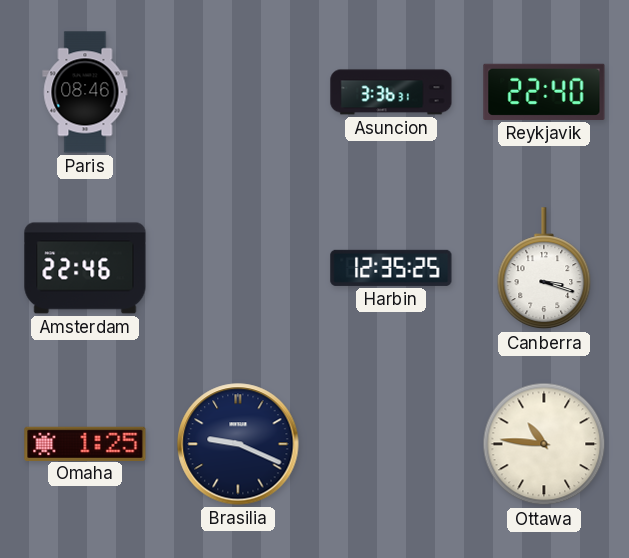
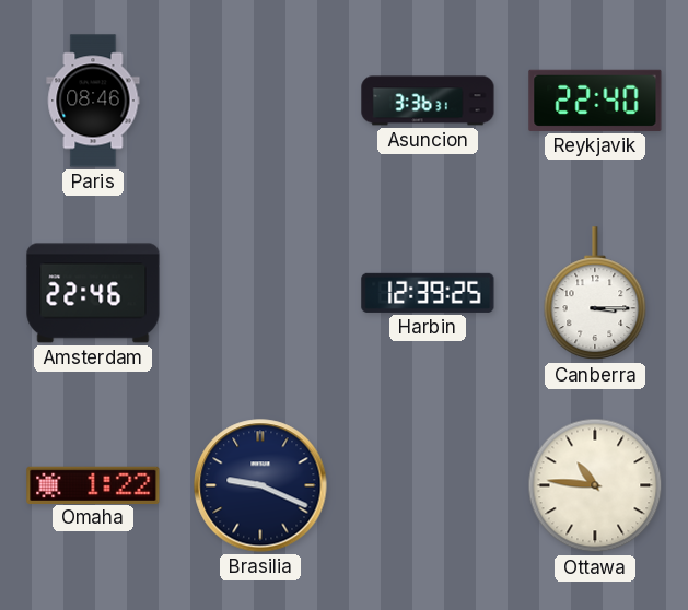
Harbin: 12:35 -> 12:39
Canberra: 3:18 -> 3:15
Omaha: 1:25 -> 1:22
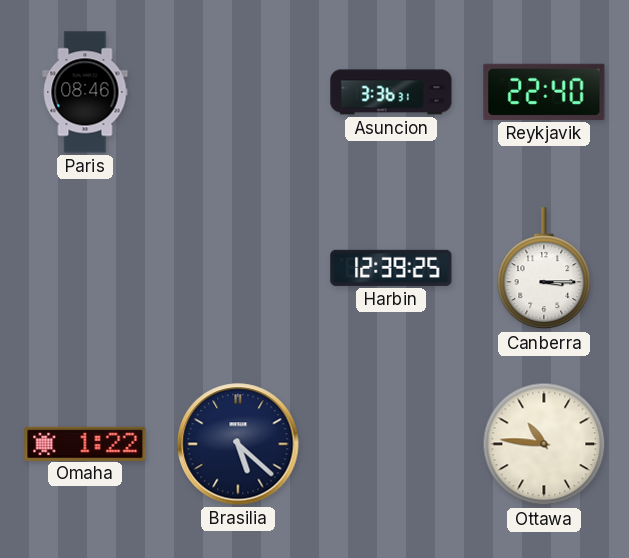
Amsterdam: 22:46 -> none
Brasilia: 9:19 -> 5:22
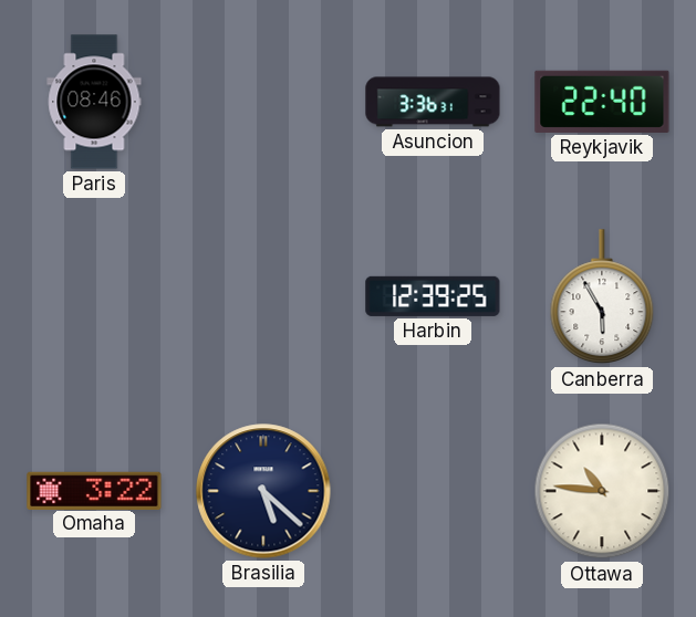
Canberra: 3:15 -> 5:55
Omaha: 1:22 -> 3:22
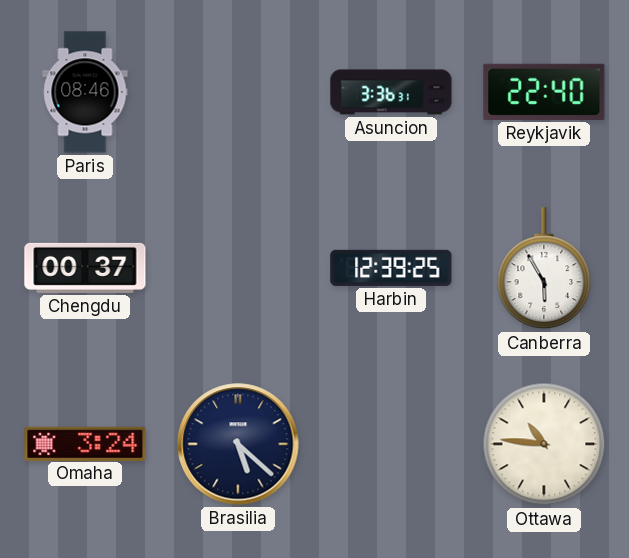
Chengdu: none -> 00:37
Omaha: 3:22 -> 3:24
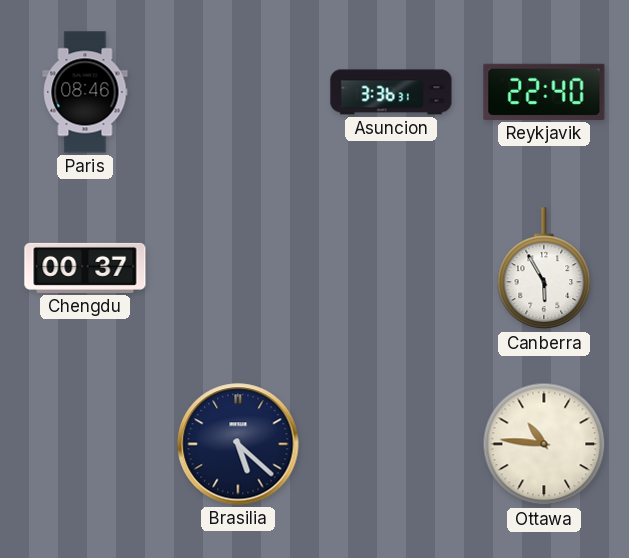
Harbin: 12:39 -> none
Omaha: 3:24 -> none
